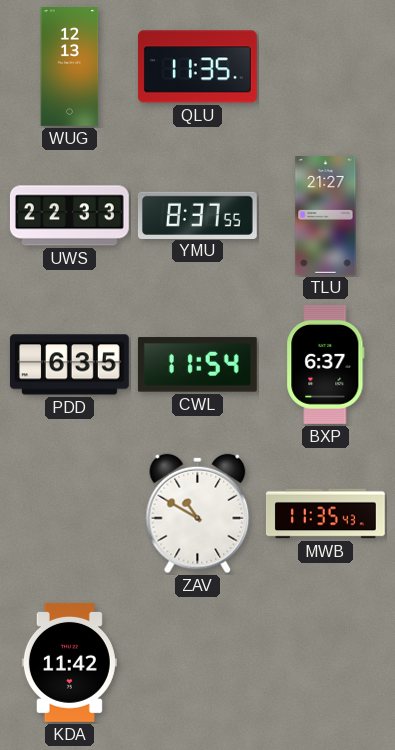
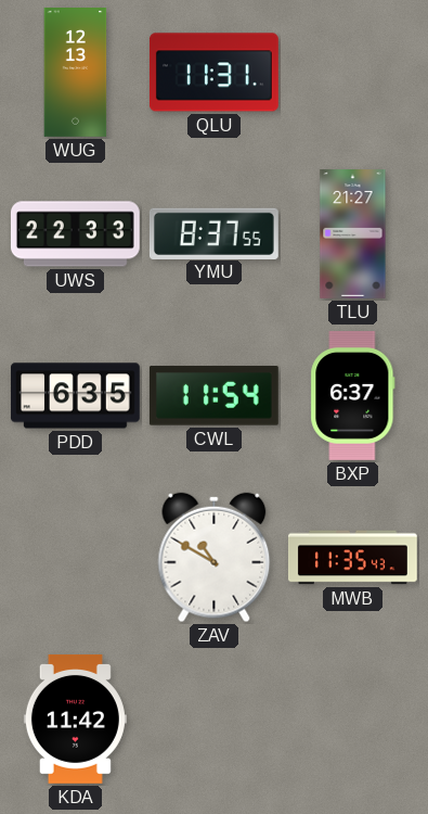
QLU: 11:35 -> 11:31
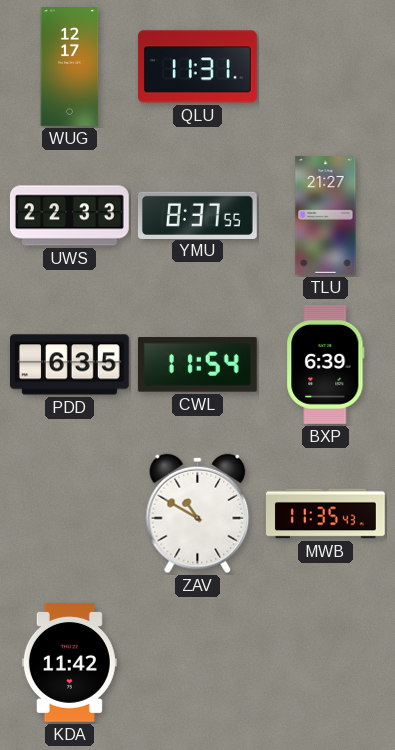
WUG: 12:13 -> 12:17
BXP: 6:37 -> 6:39
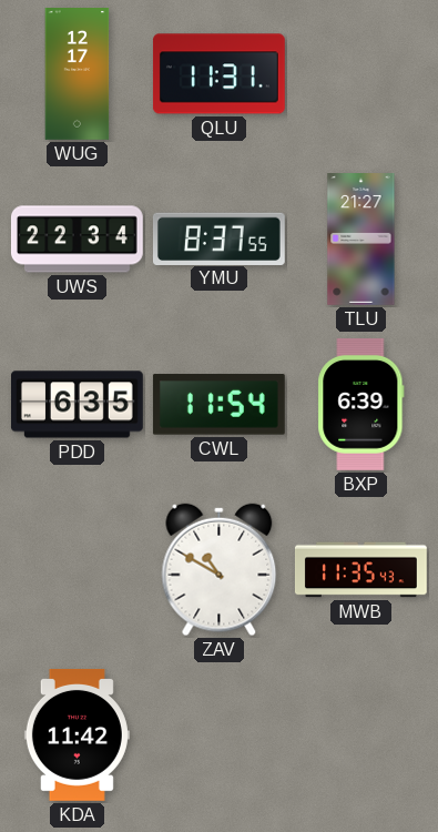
UWS: 22:33 -> 22:34
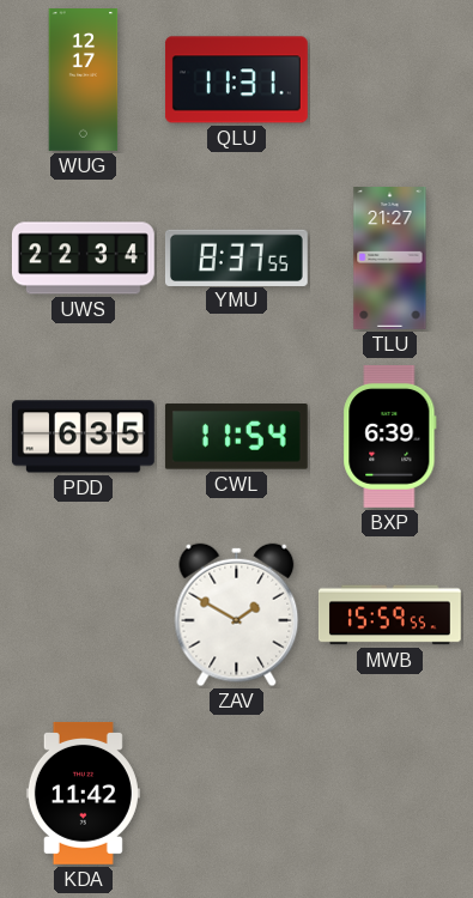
ZAV: 10:50 -> 1:50
MWB: 11:35 -> 15:59
